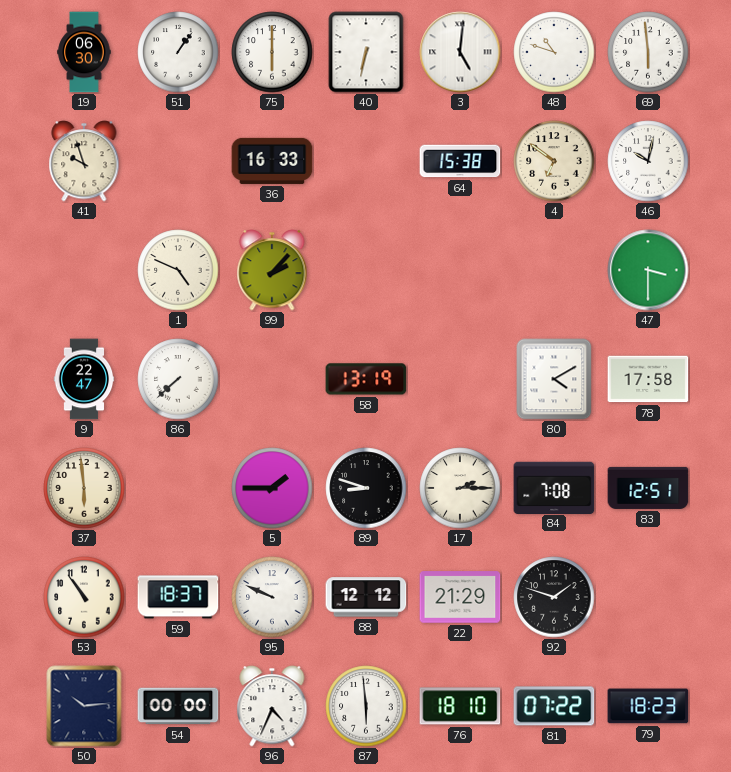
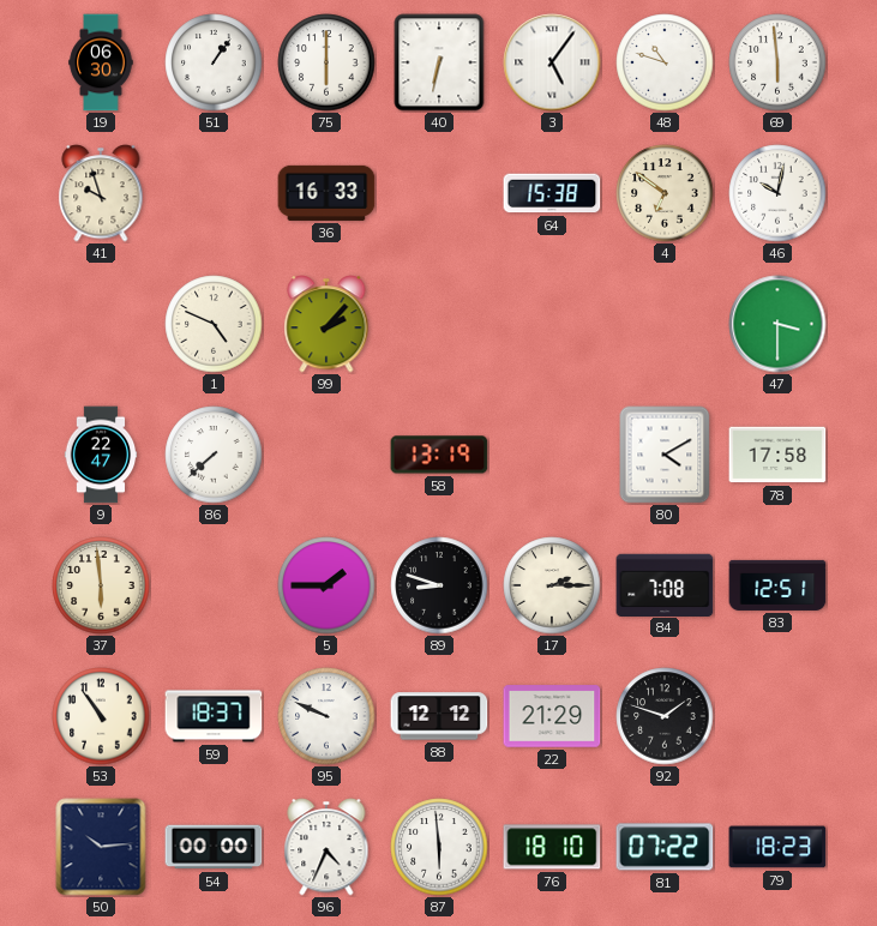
3: 5:01 -> 5:06
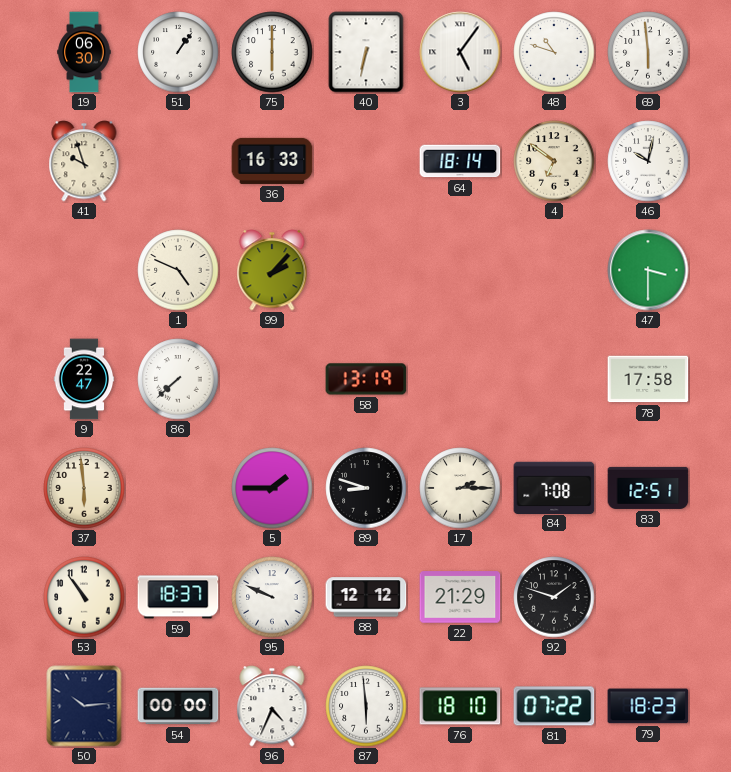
64: 15:38 -> 18:14
80: 4:10 -> none
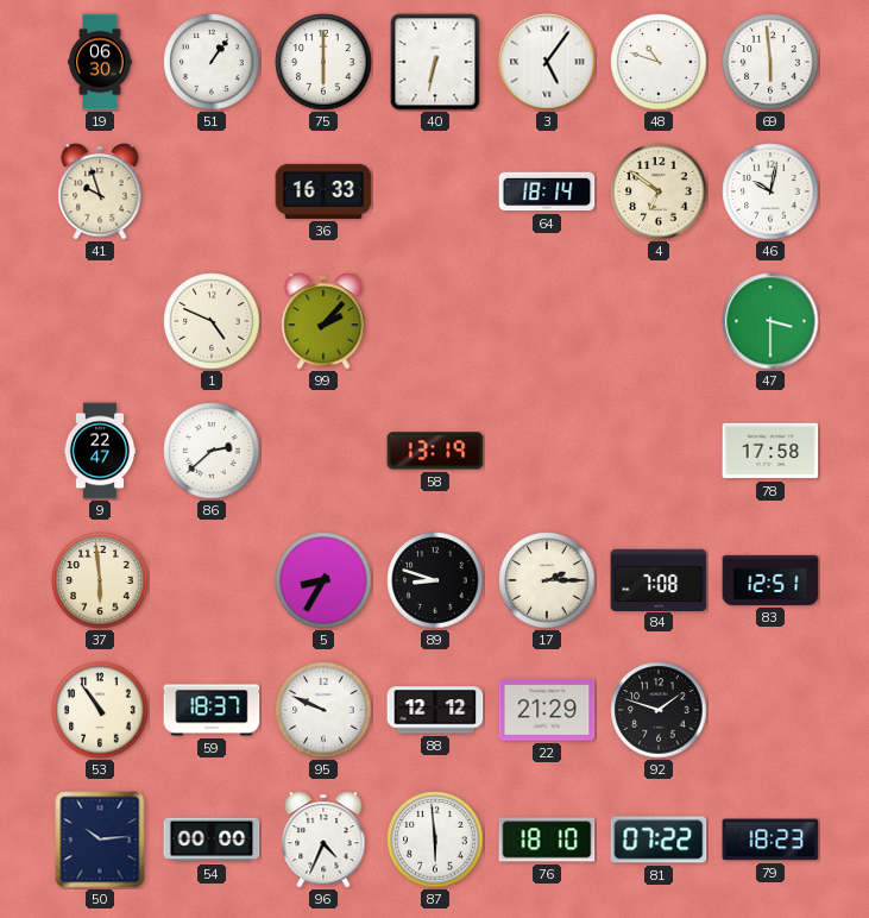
86: 7:38 -> 2:38
5: 1:45 -> 8:35
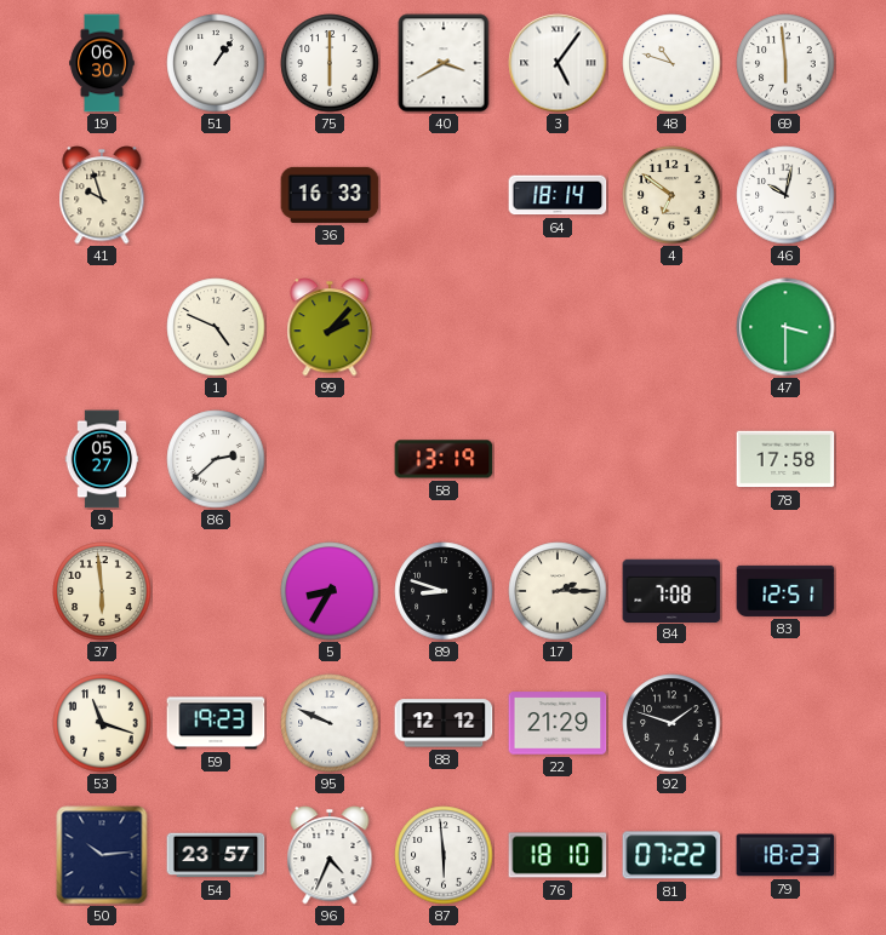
40: 6:32 -> 3:40
9: 22:47 -> 05:27
53: 10:54 -> 11:18
59: 18:37 -> 19:23
54: 00:00 -> 23:57
